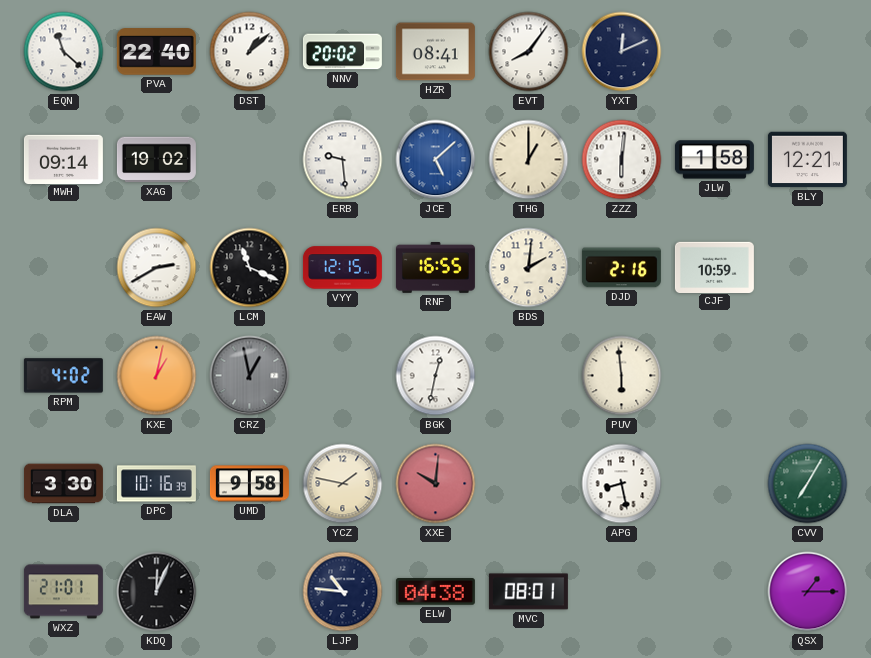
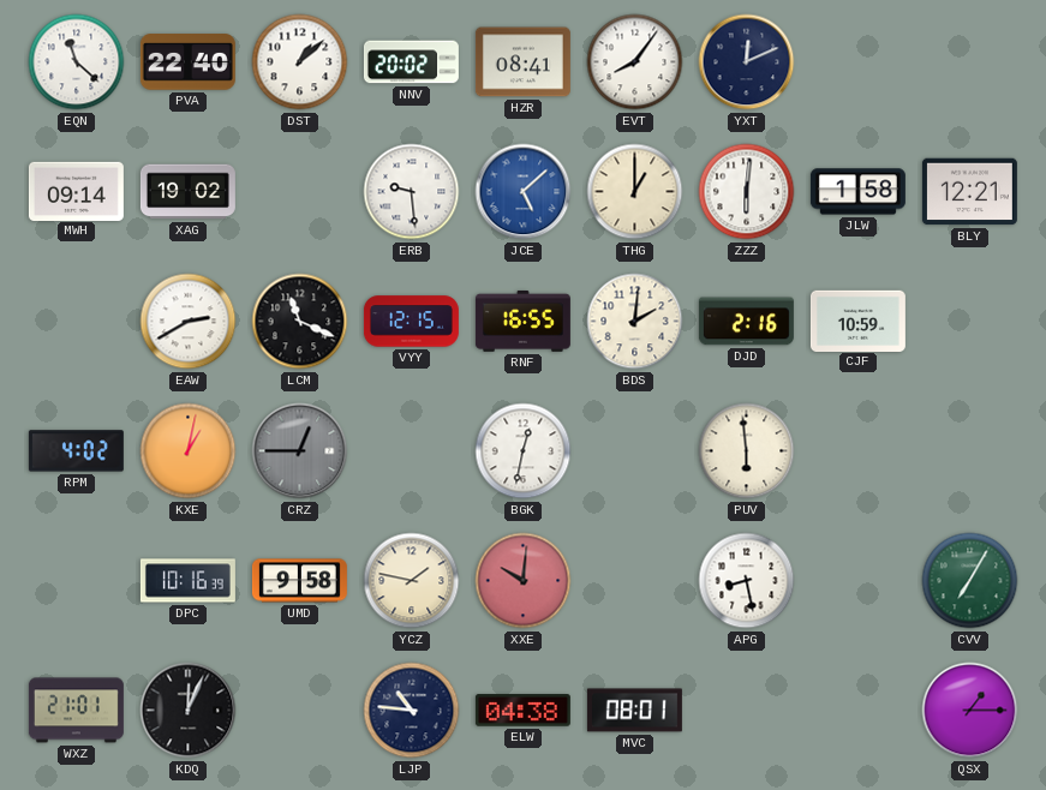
CRZ: 12:58 -> 12:45
DLA: 3:30 -> none
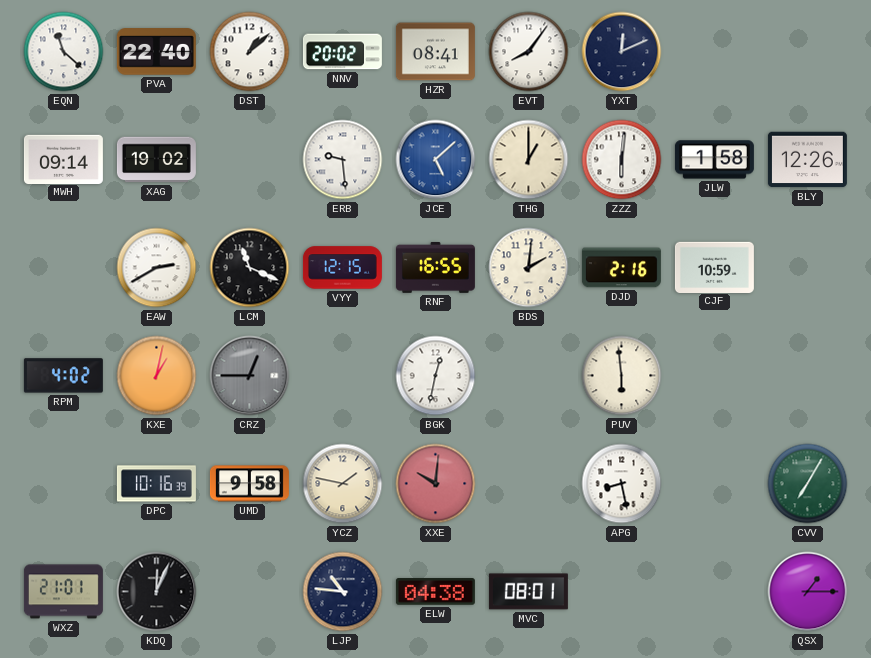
BLY: 12:21 -> 12:26
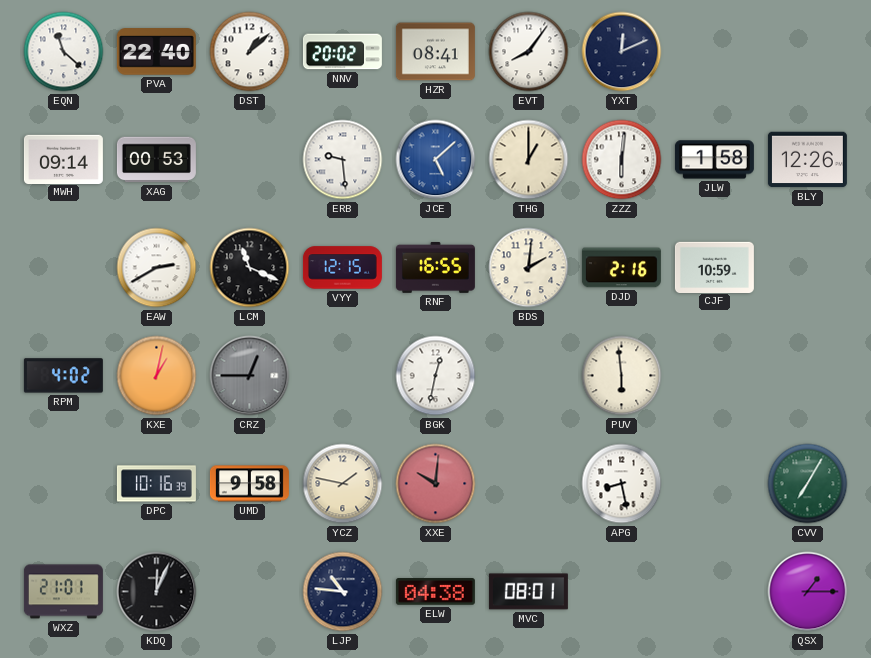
XAG: 19:02 -> 00:53
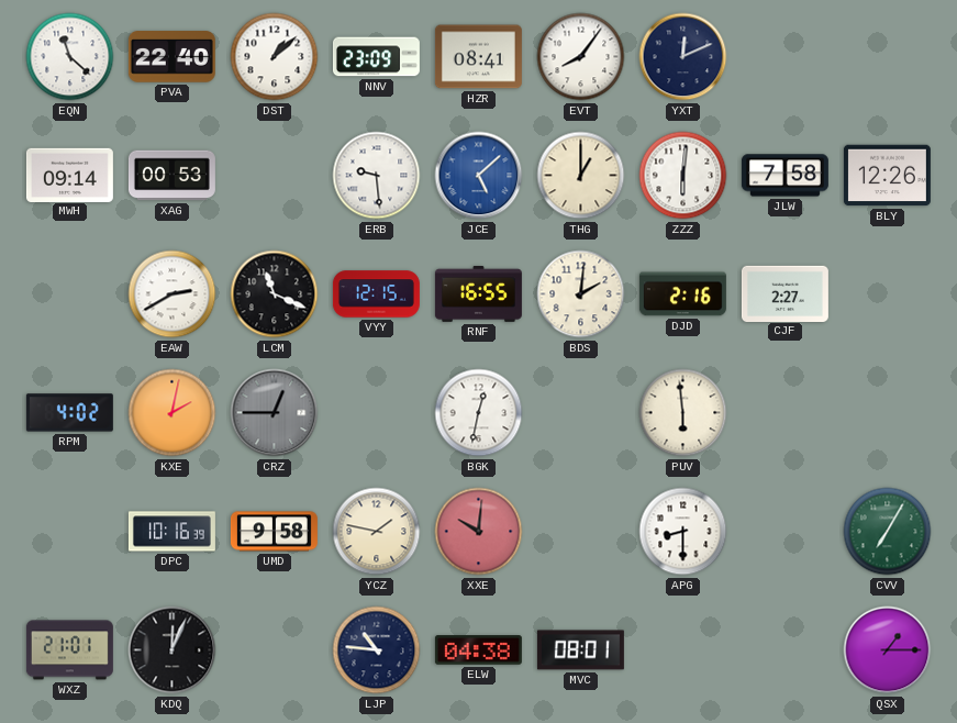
NNV: 20:02 -> 23:09
JLW: 1:58 -> 7:58
CJF: 10:59 -> 2:27
KXE: 1:02 -> 2:02
APG: 8:28 -> 8:30
